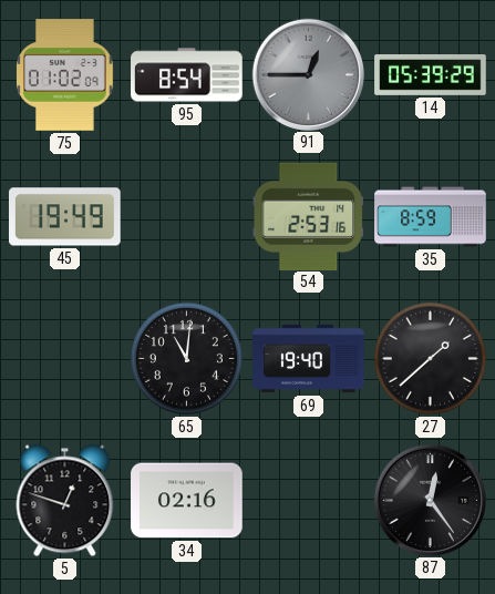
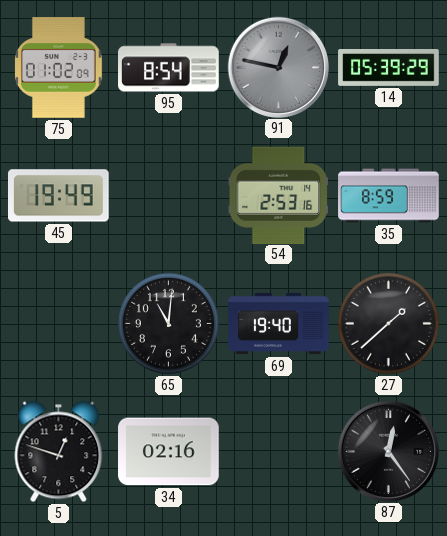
91: 12:45 -> 12:47
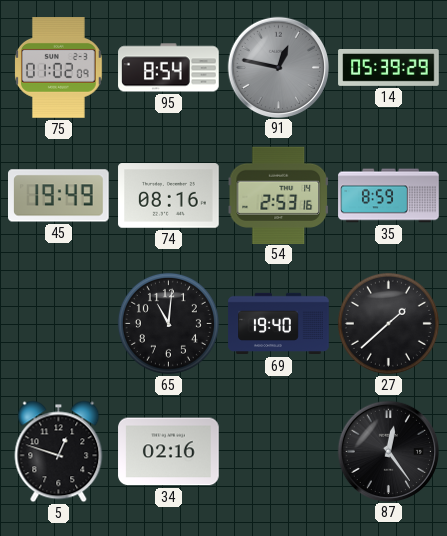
74: none -> 08:16
